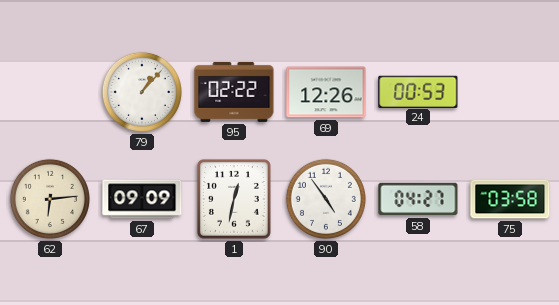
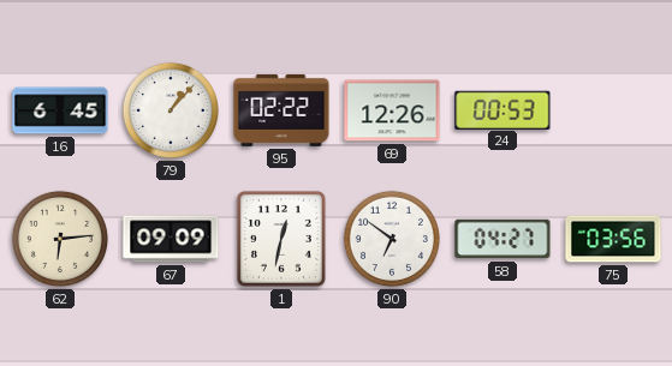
16: none -> 6:45
90: 4:54 -> 6:51
75: 03:58 -> 03:56
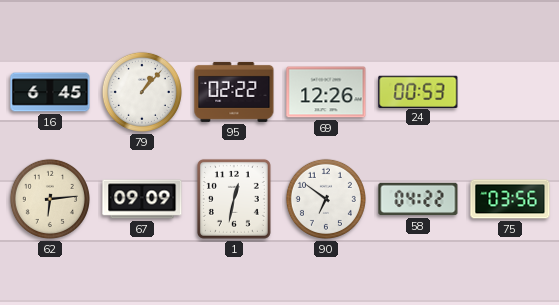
58: 04:27 -> 04:22
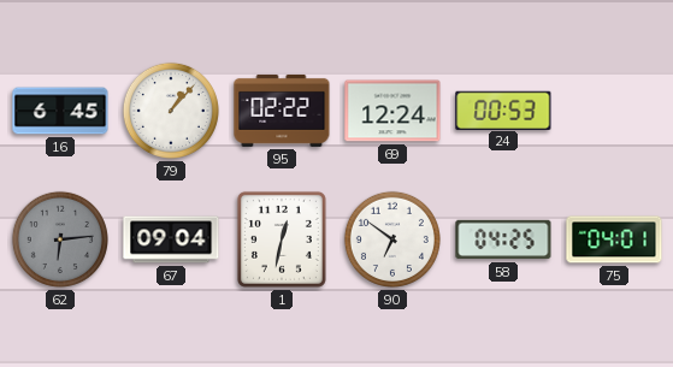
69: 12:26 -> 12:24
62 dial: cream -> grey
67: 09:09 -> 09:04
58: 04:22 -> 04:25
75: 03:56 -> 04:01
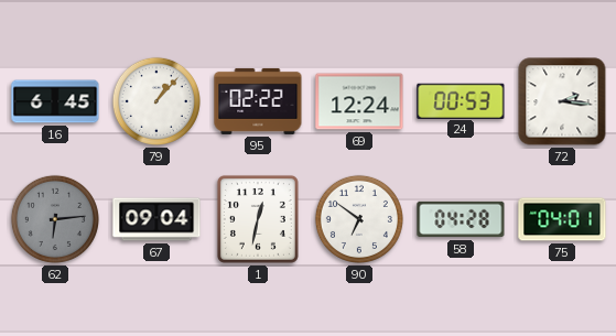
72: none -> 2:16
58: 04:25 -> 04:28
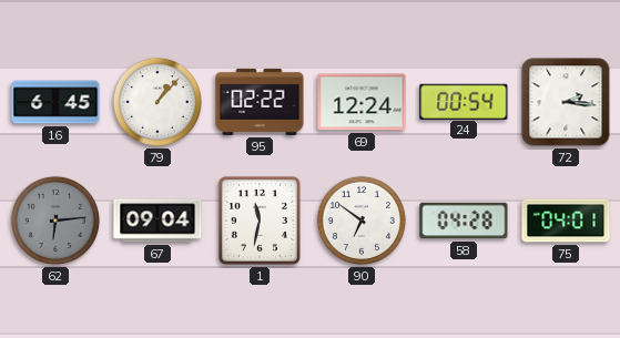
24: 00:53 -> 00:54
1: 12:32 -> 11:32
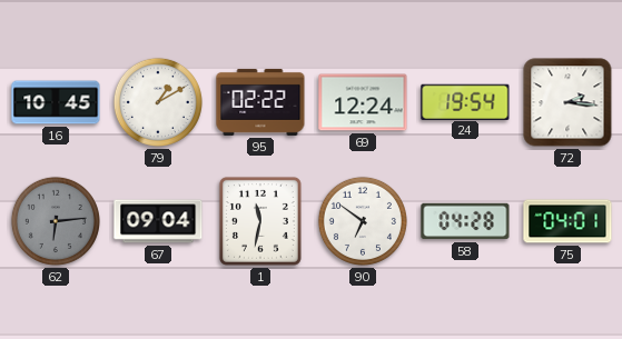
16: 6:45 -> 10:45
79: 1:07 -> 1:10
24: 00:54 -> 19:54
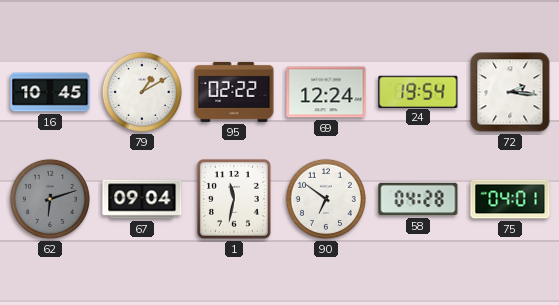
62: 6:14 -> 6:12
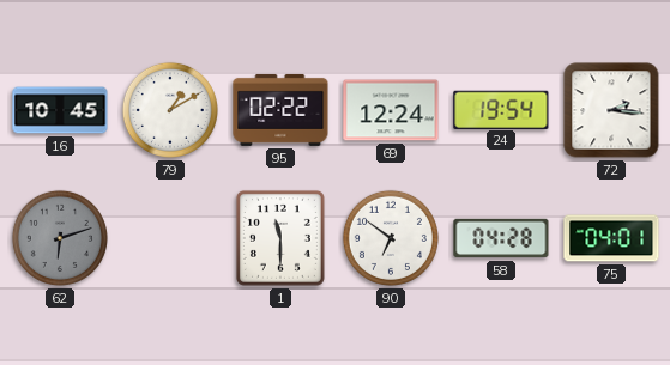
67: 09:04 -> none
1: 11:32 -> 11:30
